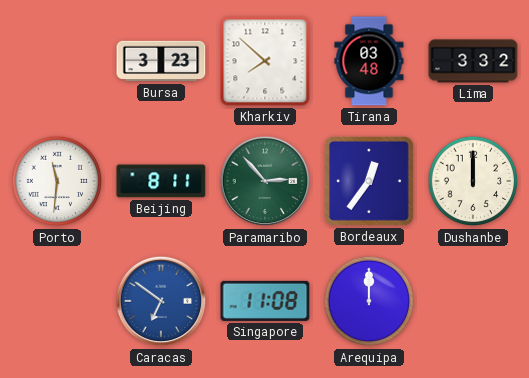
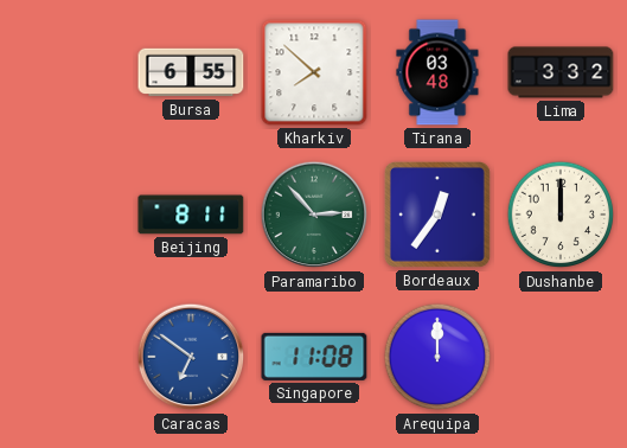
Bursa: 3:23 -> 6:55
Porto: 11:31 -> none
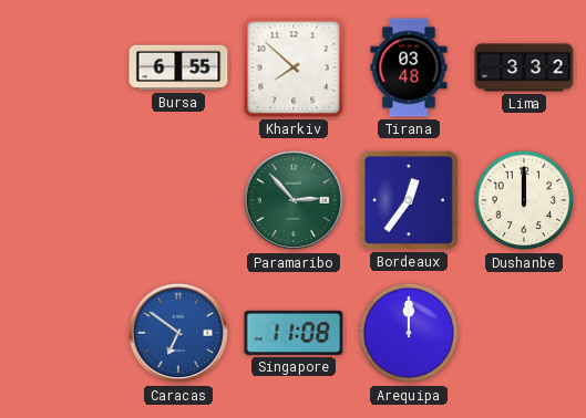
Beijing: 8:11 -> none
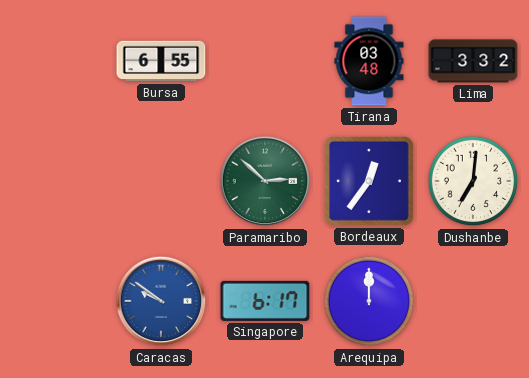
Kharkiv: 7:52 -> none
Paramaribo: 2:53 -> 2:52
Dushanbe: 12:00 -> 7:01
Caracas: 6:51 -> 9:51
Singapore: 11:08 -> 6:17
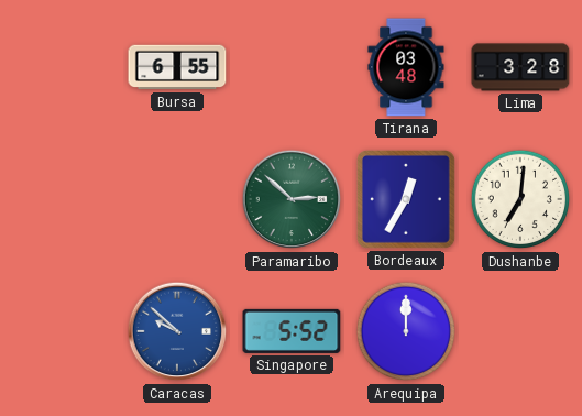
Lima: 3:32 -> 3:28
Bordeaux: 12:36 -> 12:35
Caracas: 9:51 -> 9:52
Singapore: 6:17 -> 5:52
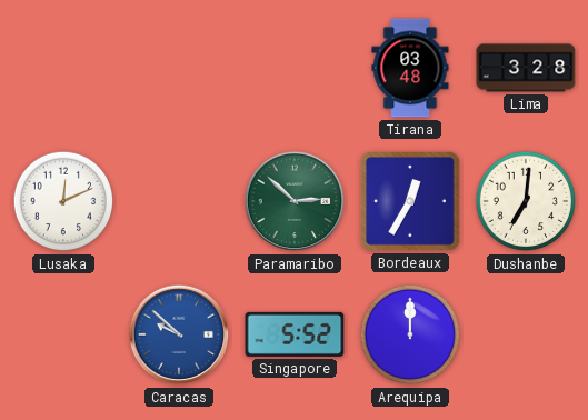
Bursa: 6:55 -> none
Lusaka: none -> 12:11
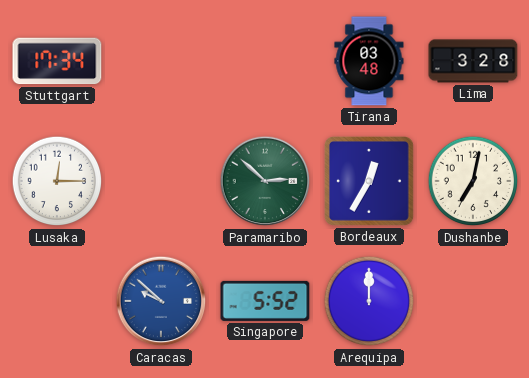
Stuttgart: none -> 17:34
Lusaka: 12:11 -> 12:15
Dushanbe: 7:01 -> 7:02
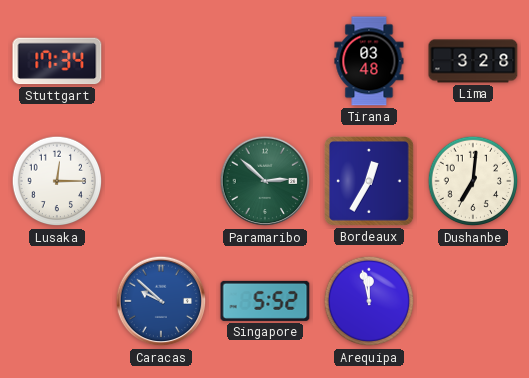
Dushanbe: 7:02 -> 7:01
Arequipa: 12:00 -> 11:58
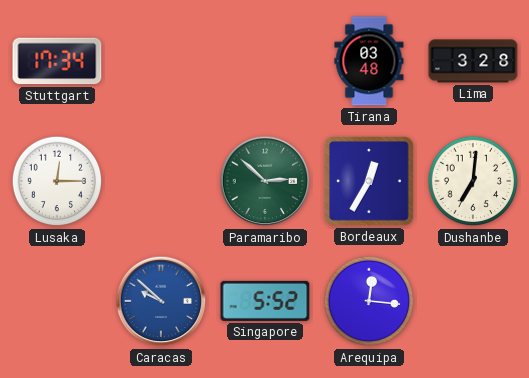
Arequipa: 11:58 -> 12:16
